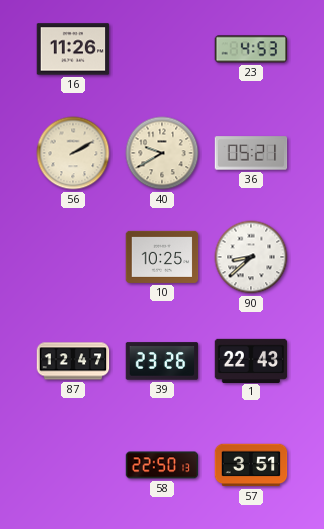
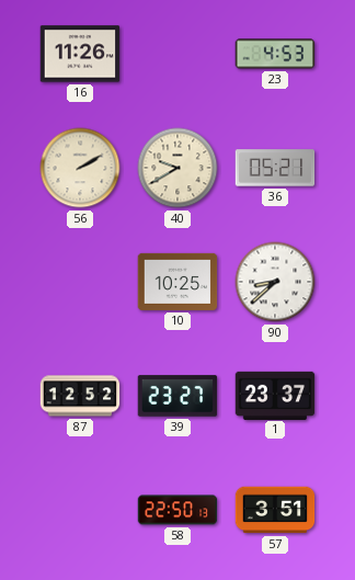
87: 12:47 -> 12:52
39: 23:26 -> 23:27
1: 22:43 -> 23:37
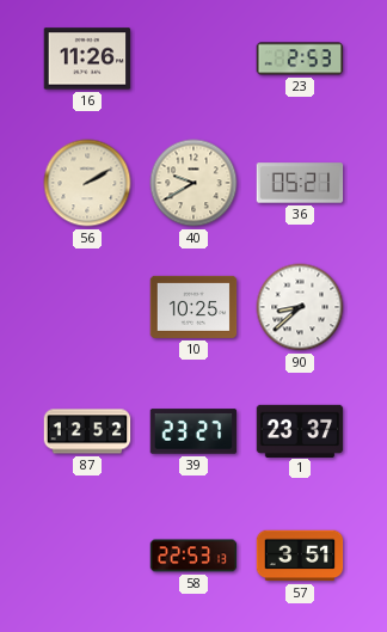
23: 4:53 -> 2:53
58: 22:50 -> 22:53
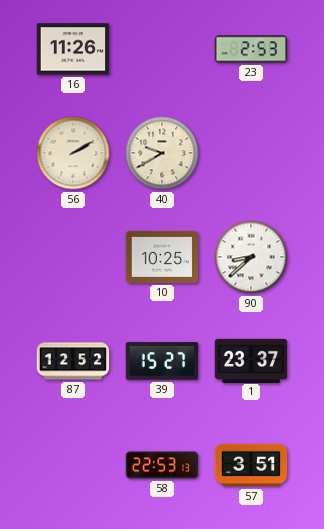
36: 05:21 -> none
39: 23:27 -> 15:27
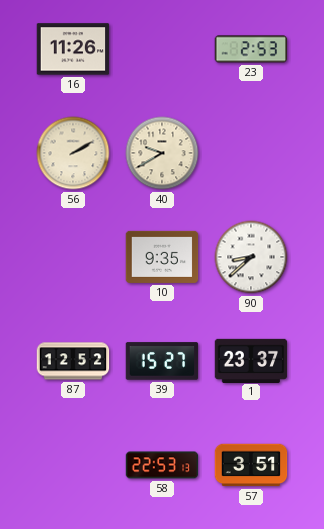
10: 10:25 -> 9:35
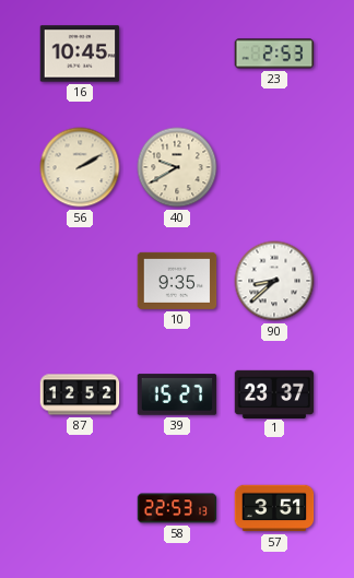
16: 11:26 -> 10:45
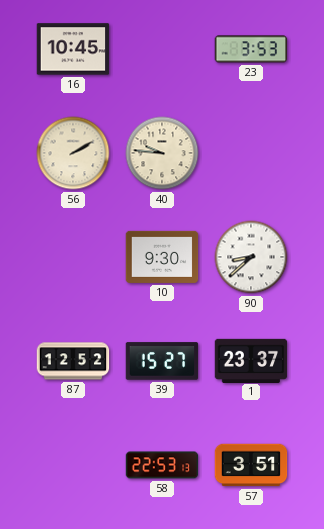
23: 2:53 -> 3:53
40: 9:40 -> 9:46
10: 9:35 -> 9:30
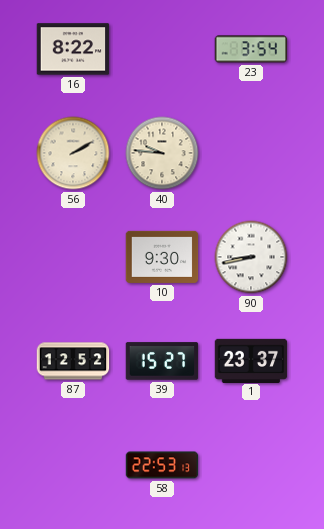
16: 10:45 -> 8:22
23: 3:53 -> 3:54
90: 8:38 -> 8:43
57: 3:51 -> none
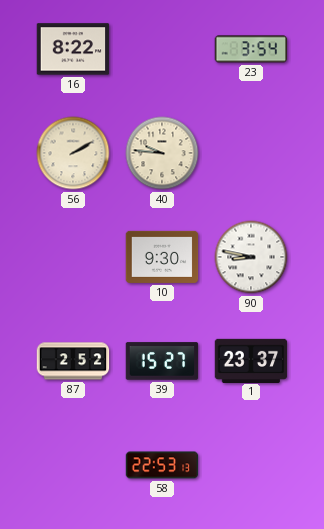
90: 8:43 -> 8:47
87: 12:52 -> 2:52
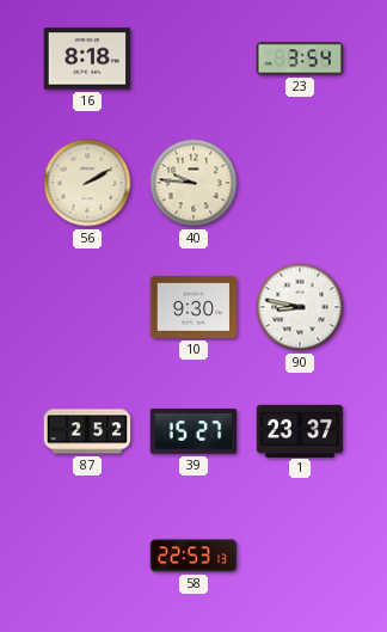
16: 8:22 -> 8:18
